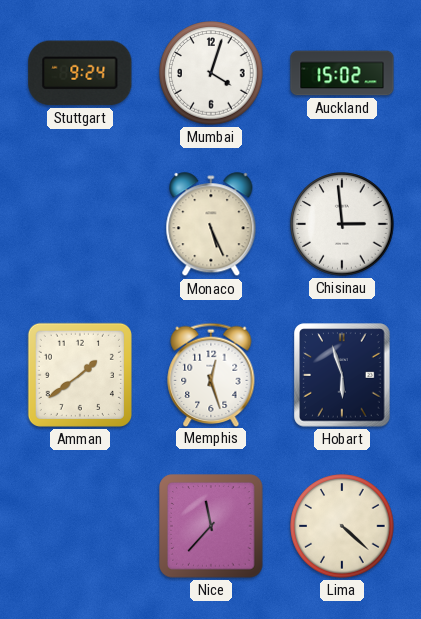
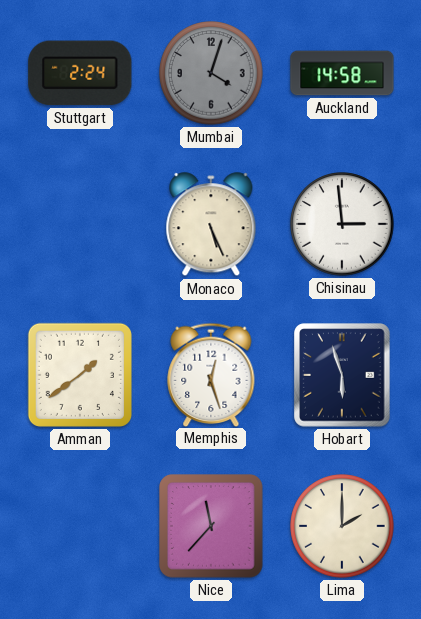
Stuttgart: 9:24 -> 2:24
Mumbai dial: white -> grey
Auckland: 15:02 -> 14:58
Lima: 4:22 -> 2:00
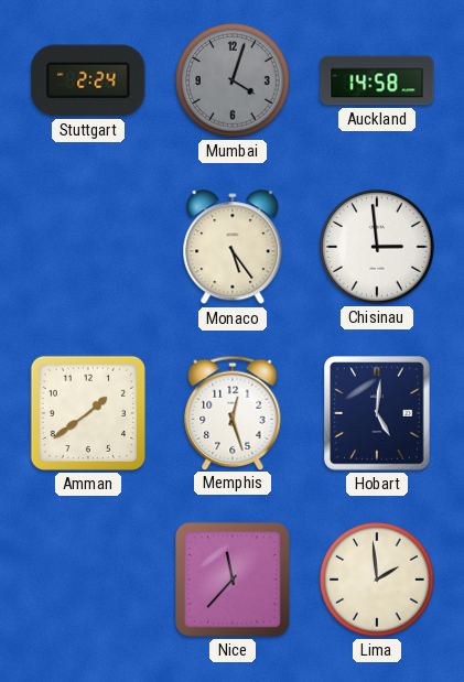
Monaco: 5:26 -> 5:24
Hobart: 5:57 -> 5:01
Lima: 2:00 -> 1:59
